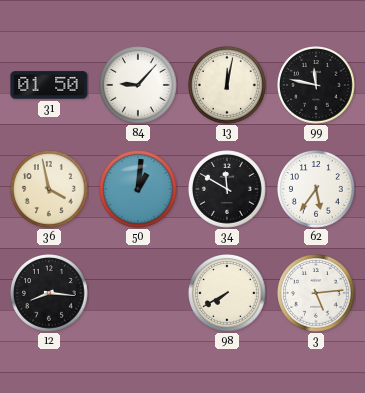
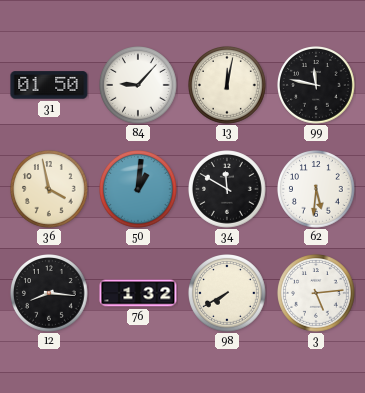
62: 5:36 -> 5:31
76: none -> 1:32
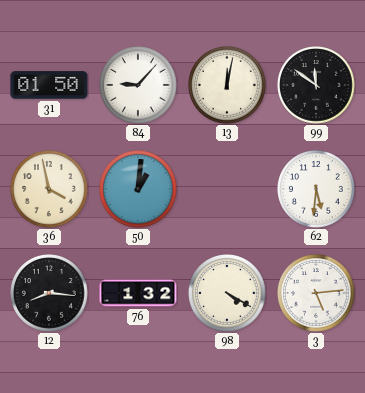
99: 11:47 -> 11:51
34: 11:50 -> none
98: 7:40 -> 4:20
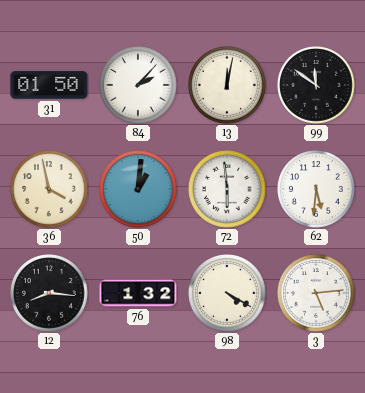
84: 9:07 -> 2:07
72: none -> 5:59
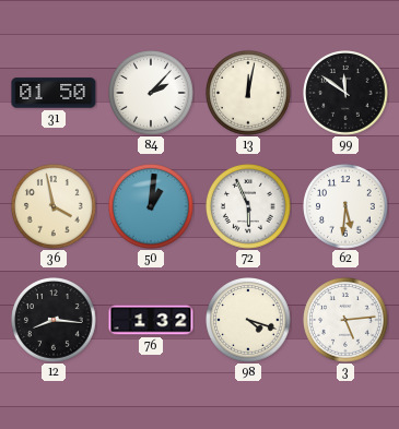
72: 5:59 -> 5:56
98: 4:20 -> 4:18
